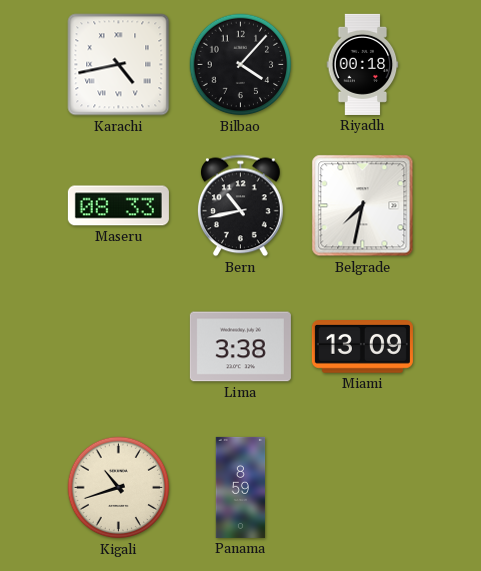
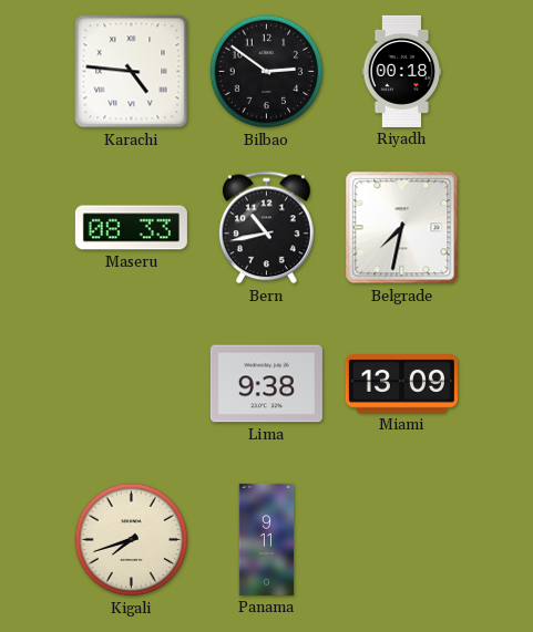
Karachi: 4:43 -> 4:46
Bilbao: 4:07 -> 2:51
Lima: 3:38 -> 9:38
Kigali: 10:42 -> 7:42
Panama: 8:59 -> 9:11
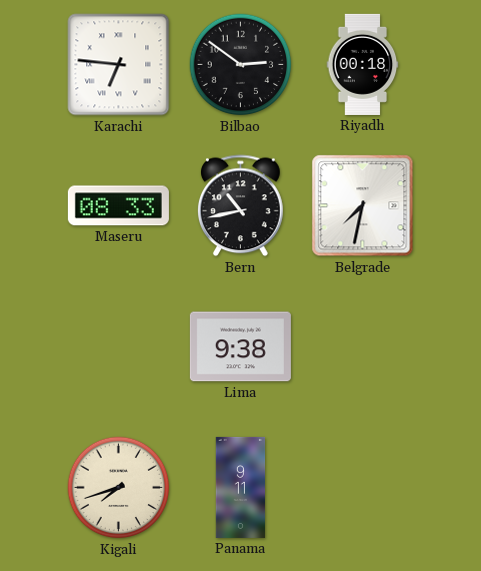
Karachi: 4:46 -> 6:46
Miami: 13:09 -> none
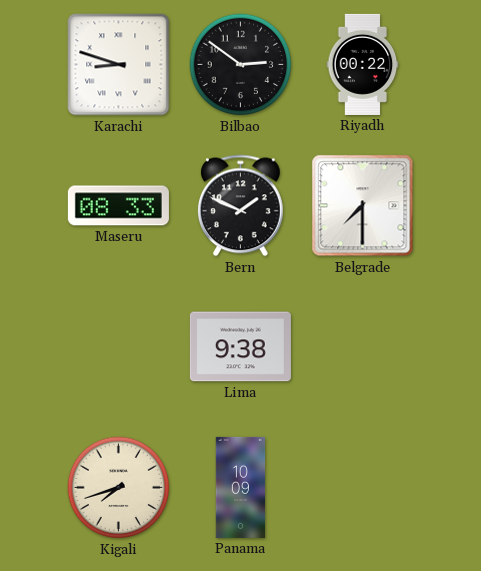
Karachi: 6:46 -> 8:48
Riyadh: 00:18 -> 00:22
Bern: 10:43 -> 1:49
Belgrade: 7:32 -> 7:30
Panama: 9:11 -> 10:09
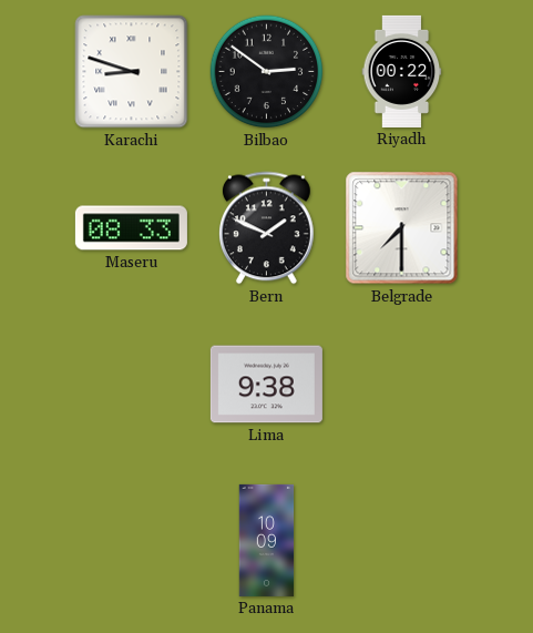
Kigali: 7:42 -> none
